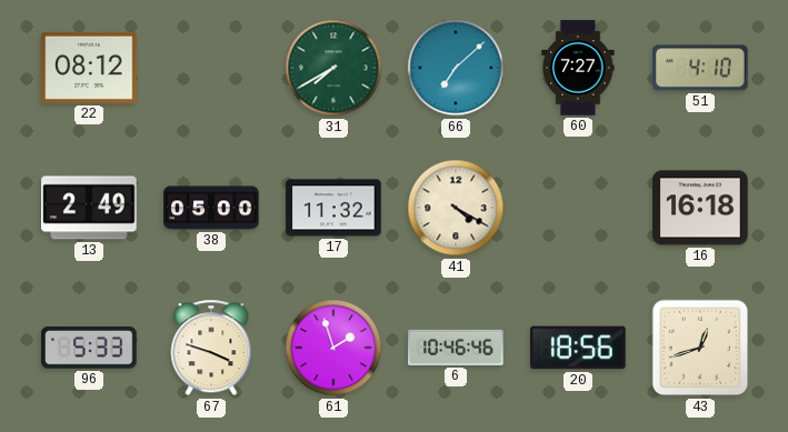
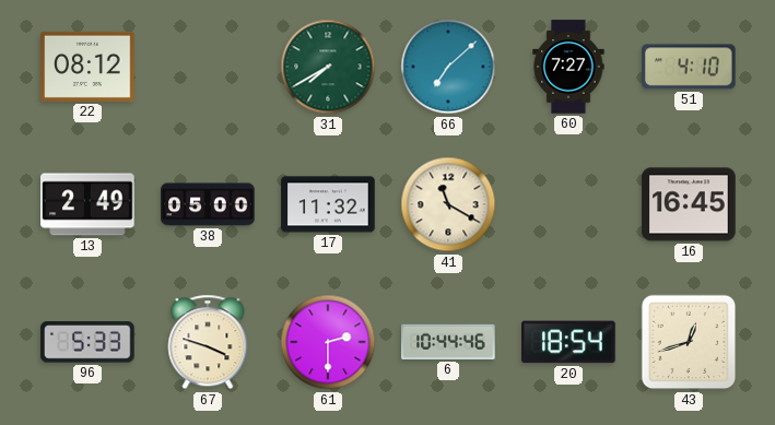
41: 4:20 -> 11:20
16: 16:18 -> 16:45
61: 1:57 -> 2:30
6: 10:46 -> 10:44
20: 18:56 -> 18:54
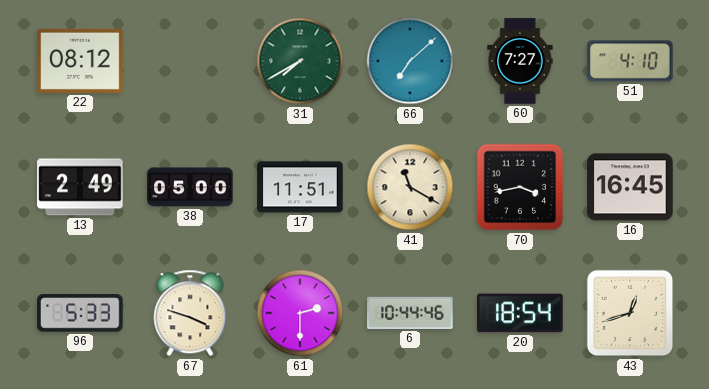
17: 11:32 -> 11:51
70: none -> 3:43
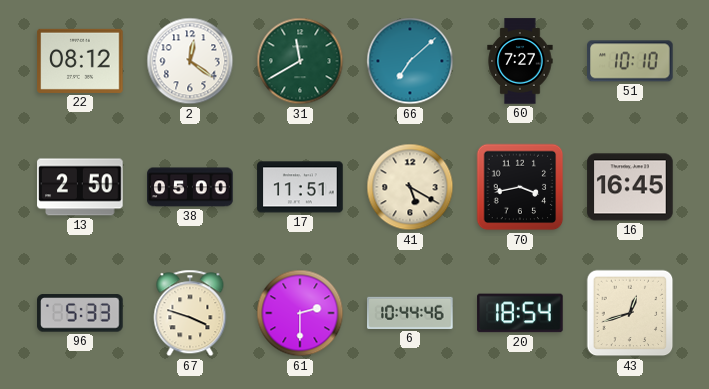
2: none -> 12:21
31: 7:40 -> 11:40
51: 4:10 -> 10:10
13: 2:49 -> 2:50
41: 11:20 -> 5:20
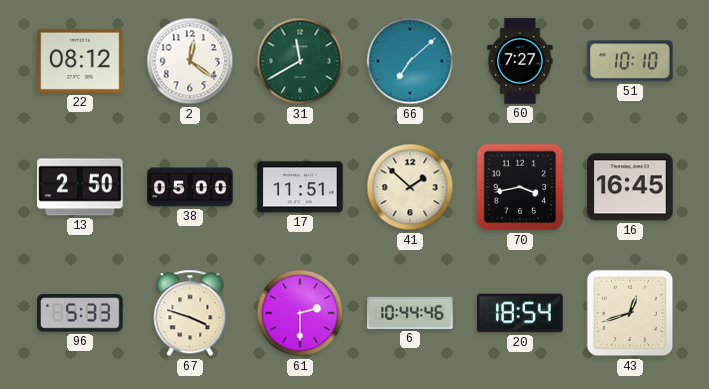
41: 5:20 -> 1:52
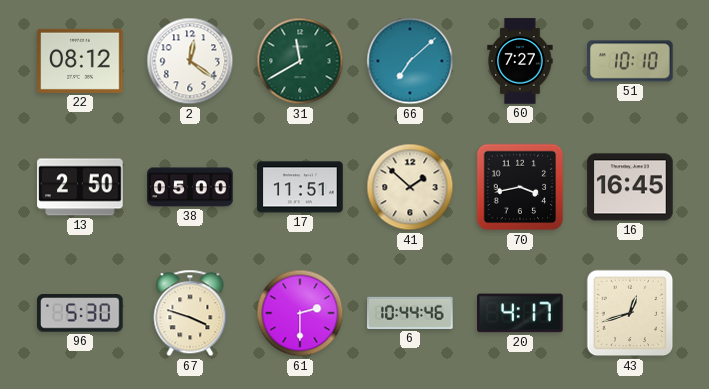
96: 5:33 -> 5:30
20: 18:54 -> 4:17
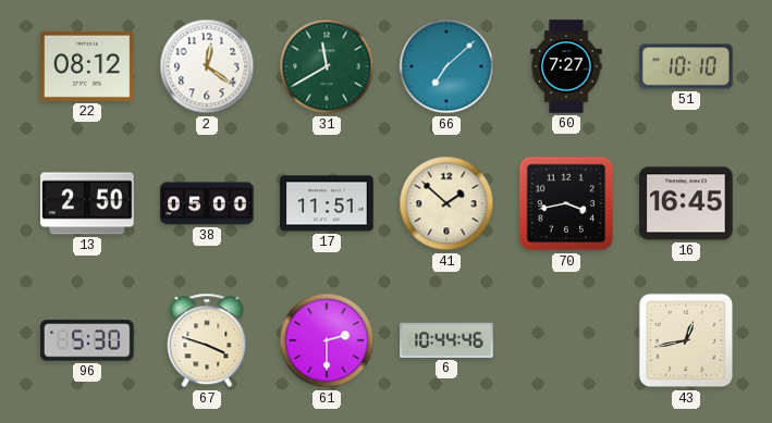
20: 4:17 -> none
43: 12:42 -> 12:43
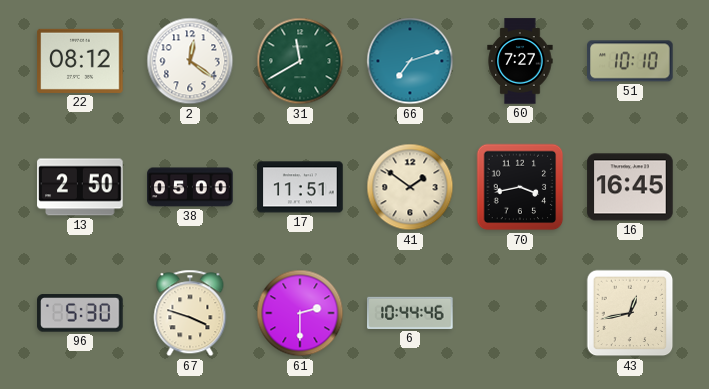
66: 7:08 -> 7:12
41: 1:52 -> 1:51
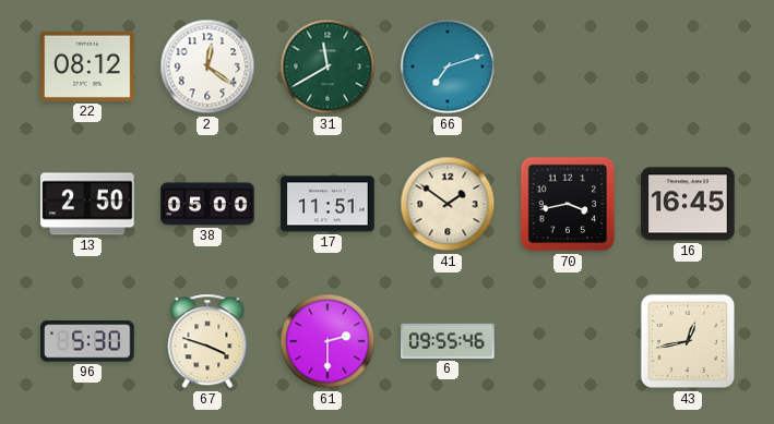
60: 7:27 -> none
51: 10:10 -> none
6: 10:44 -> 09:55
